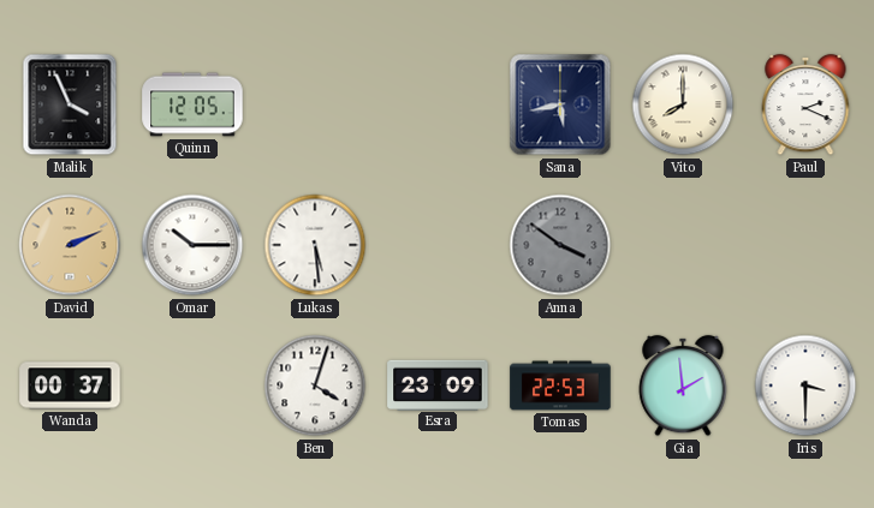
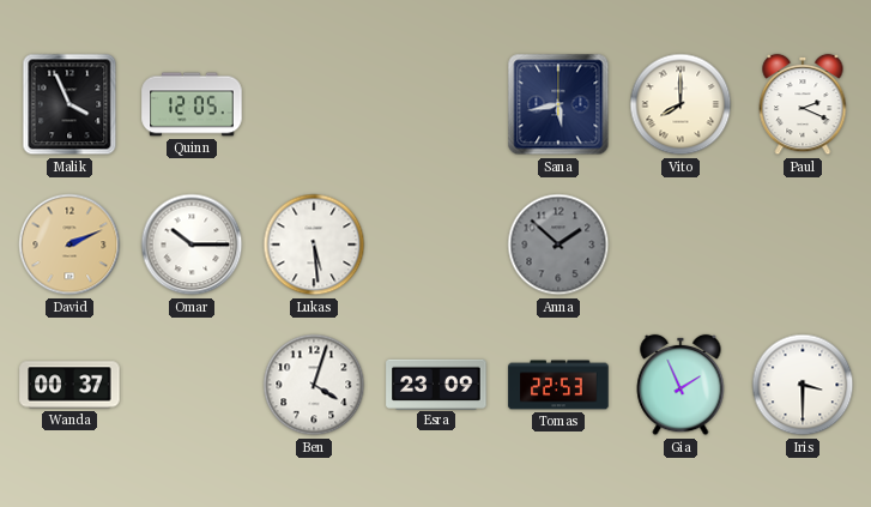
Anna: 3:51 -> 1:52
Gia: 1:59 -> 1:56
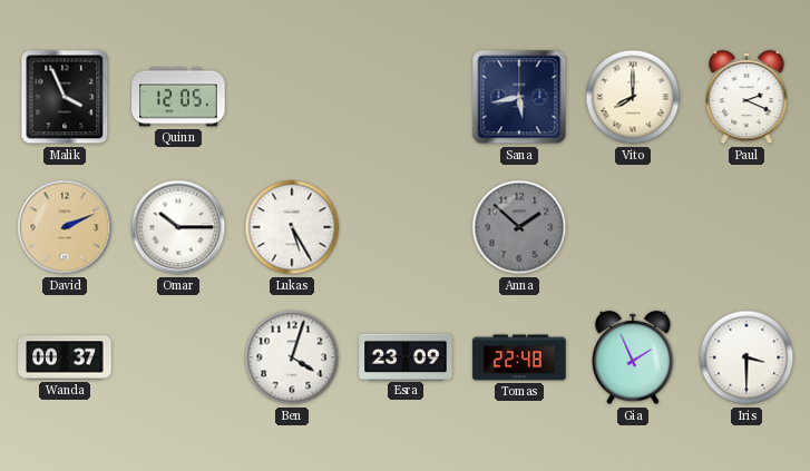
Lukas: 5:29 -> 5:25
Tomas: 22:53 -> 22:48
